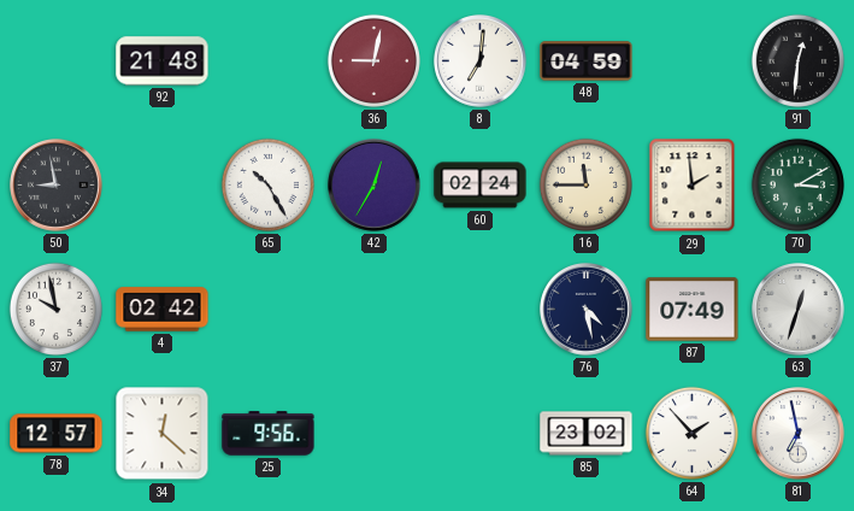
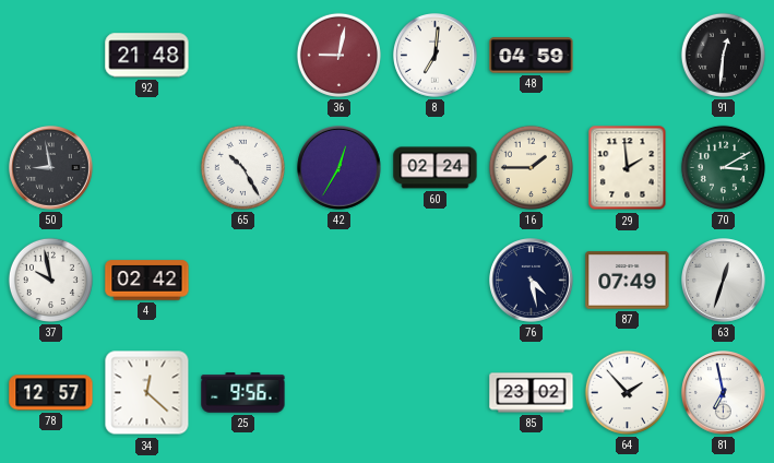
16: 11:45 -> 1:45
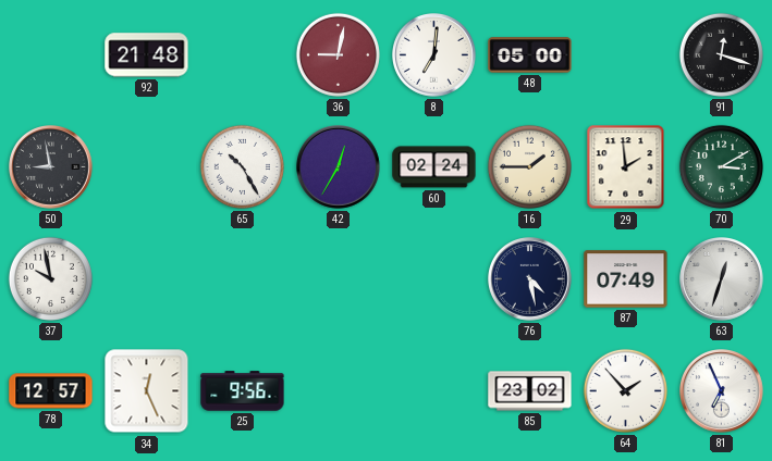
48: 04:59 -> 05:00
91: 12:31 -> 12:18
4: 02:42 -> none
34: 12:22 -> 12:26
81: 6:58 -> 6:56
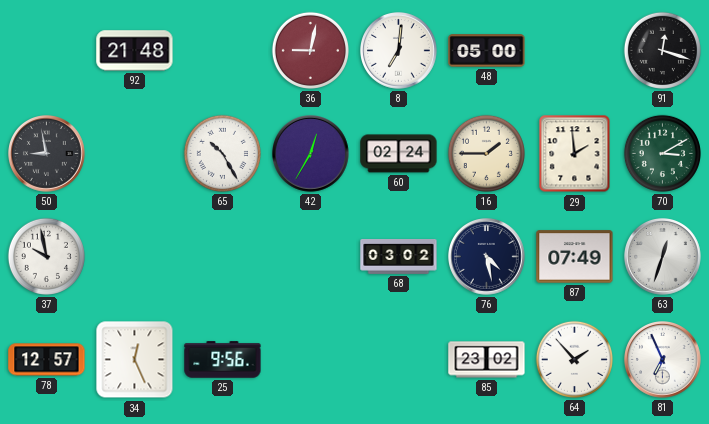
68: none -> 03:02
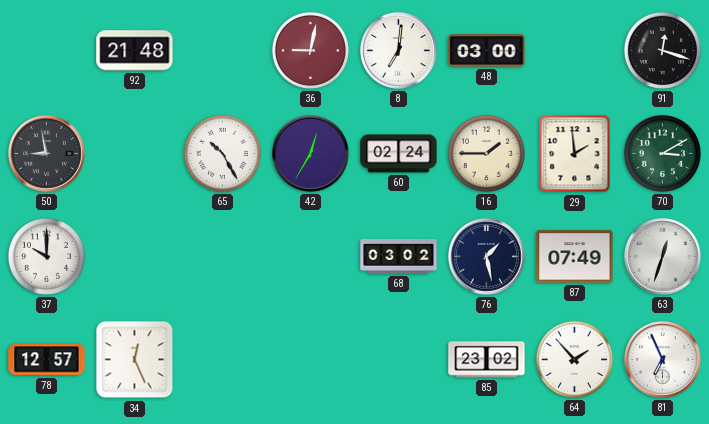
48: 05:00 -> 03:00
37: 9:58 -> 10:00
76: 4:28 -> 1:28
25: 9:56 -> none
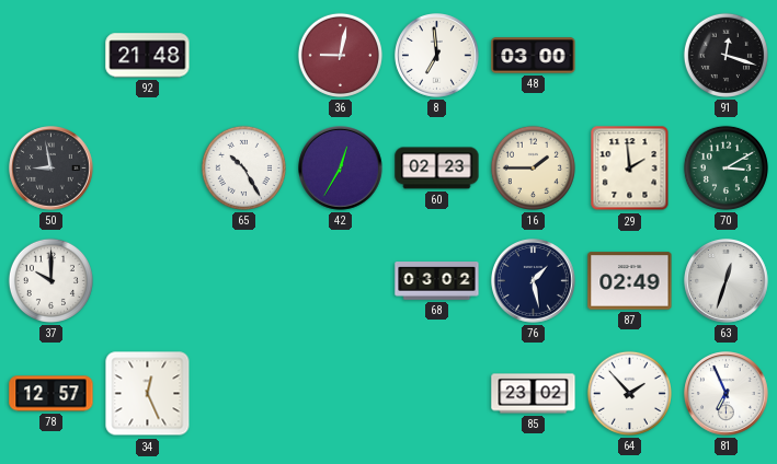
8: 7:01 -> 6:59
60: 02:24 -> 02:23
87: 07:49 -> 02:49
